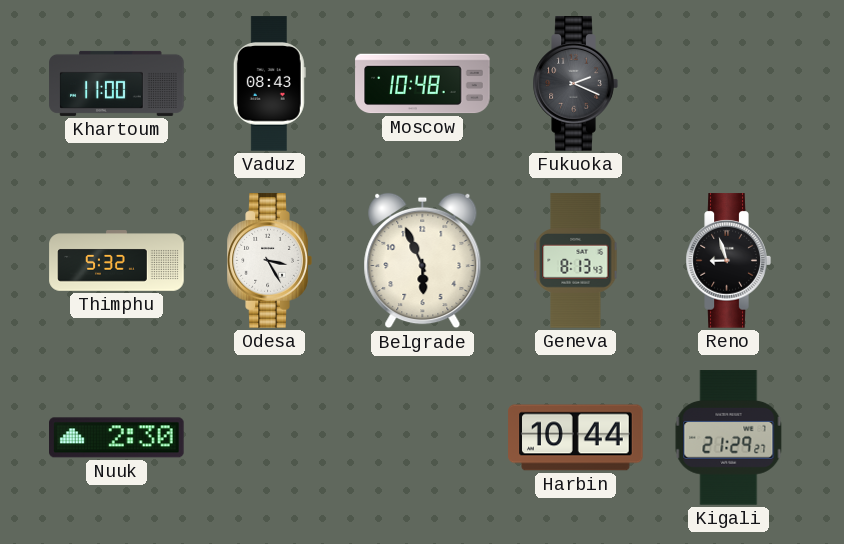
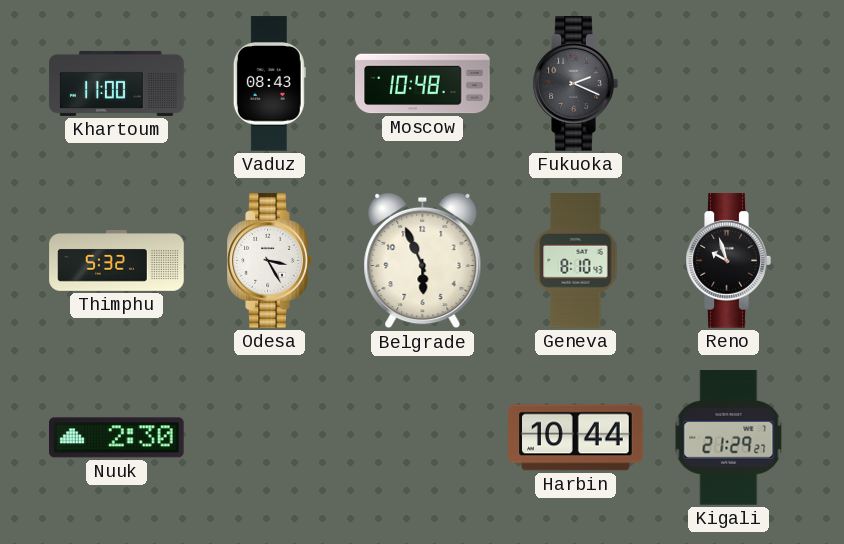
Geneva: 8:13 -> 8:10
Reno: 8:57 -> 9:57
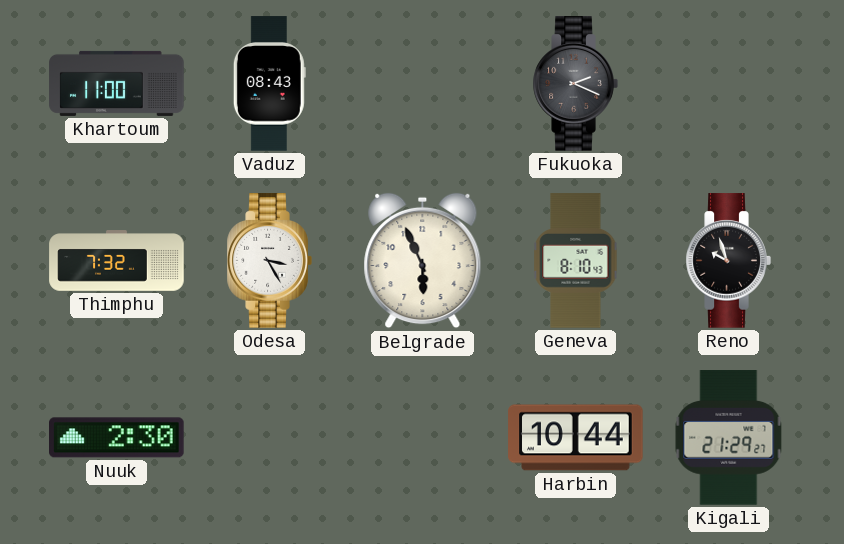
Moscow: 10:48 -> none
Thimphu: 5:32 -> 7:32
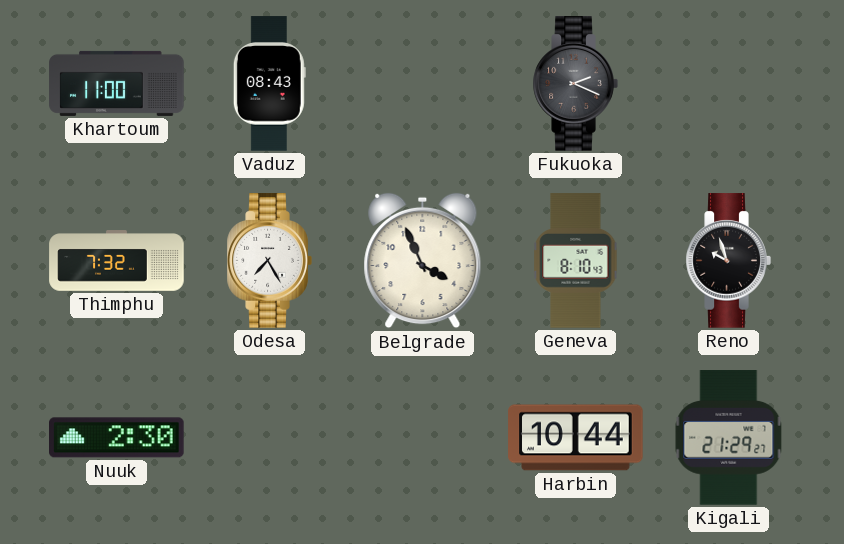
Odesa: 3:25 -> 7:25
Belgrade: 5:56 -> 3:56
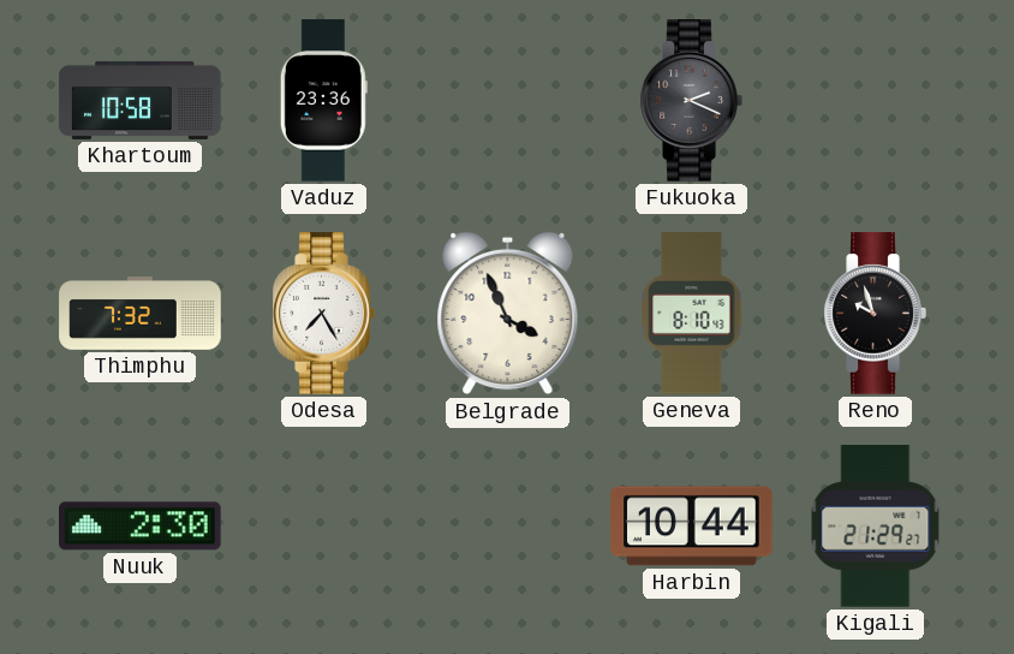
Khartoum: 11:00 -> 10:58
Vaduz: 08:43 -> 23:36
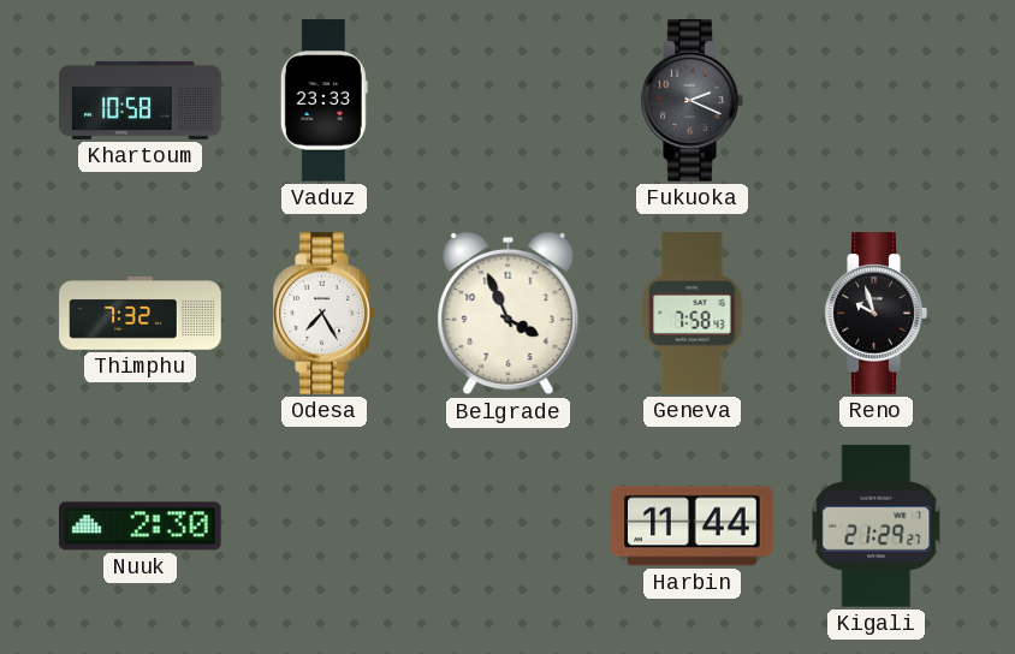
Vaduz: 23:36 -> 23:33
Geneva: 8:10 -> 7:58
Harbin: 10:44 -> 11:44
